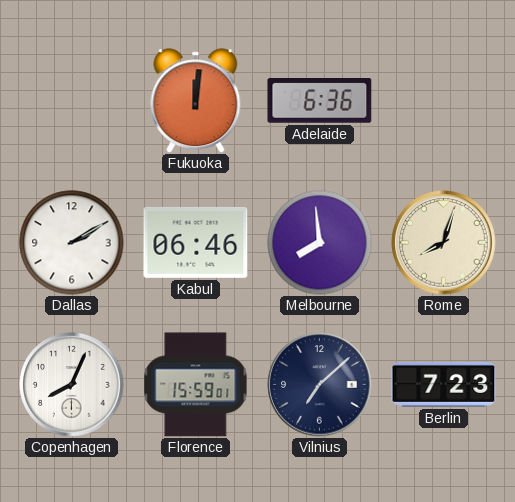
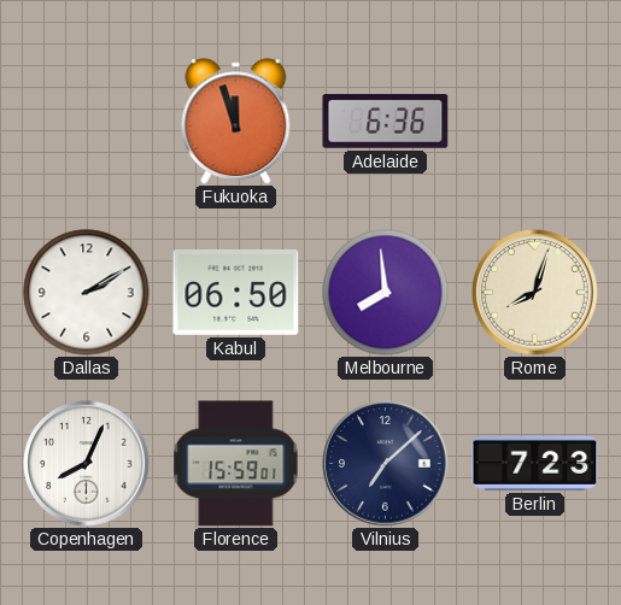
Fukuoka: 12:01 -> 11:57
Kabul: 06:46 -> 06:50
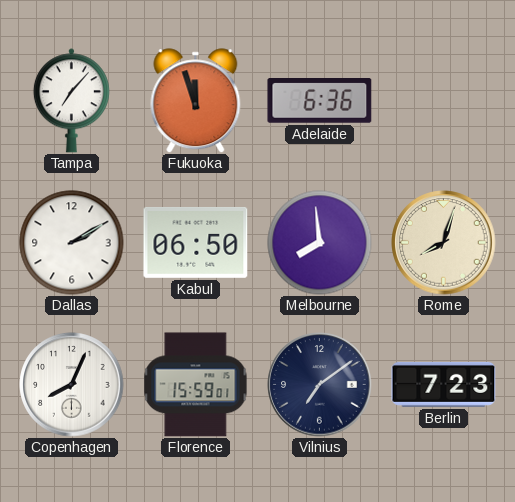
Tampa: none -> 7:07
Vilnius: 7:08 -> 7:09
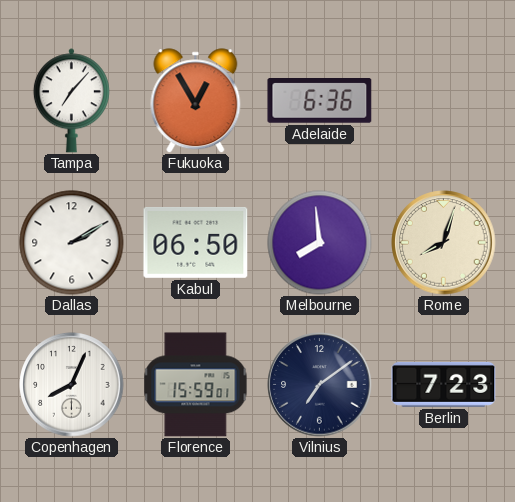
Fukuoka: 11:57 -> 12:55
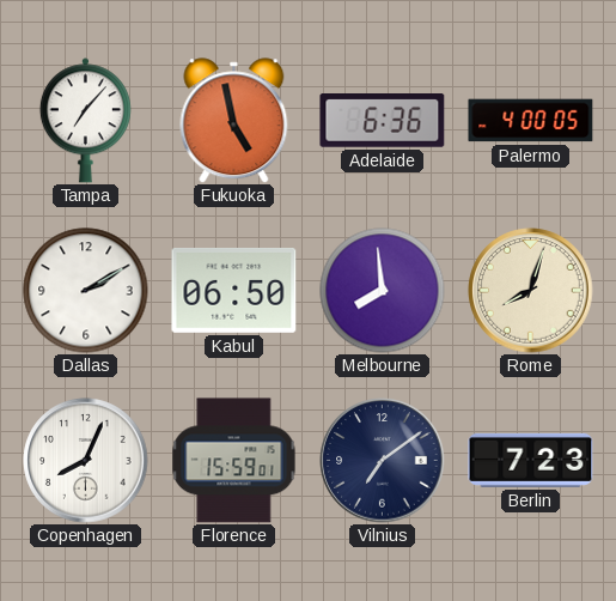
Fukuoka: 12:55 -> 4:58
Palermo: none -> 4:00
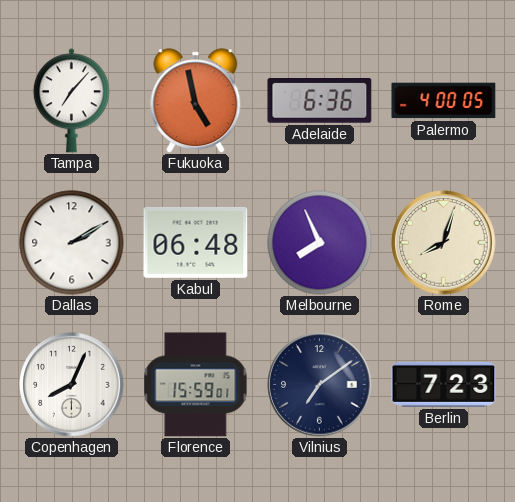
Kabul: 06:50 -> 06:48
Melbourne: 7:59 -> 7:56
